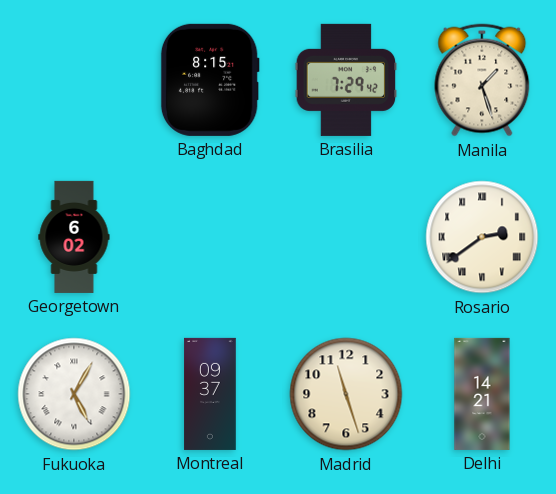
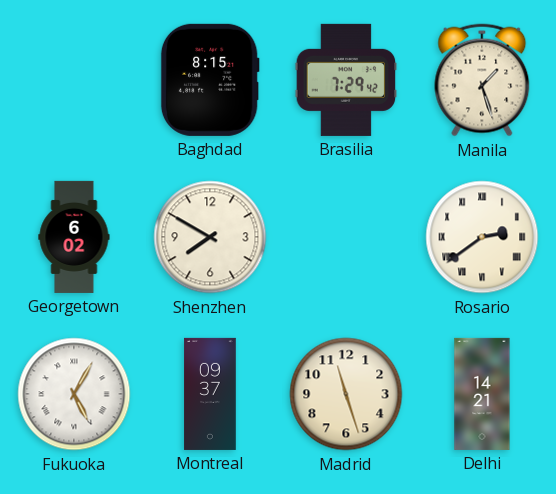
Shenzhen: none -> 7:50
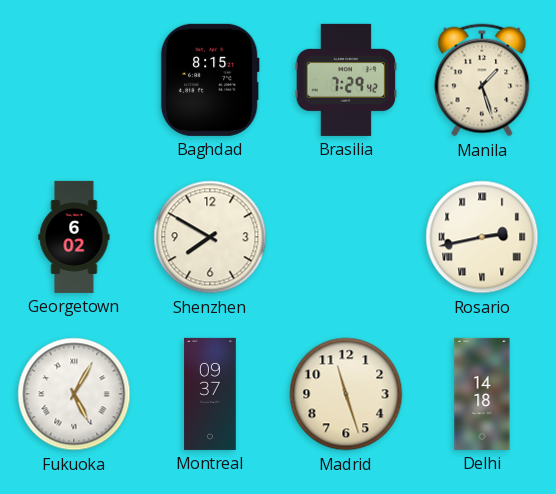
Rosario: 2:39 -> 2:43
Delhi: 14:21 -> 14:18
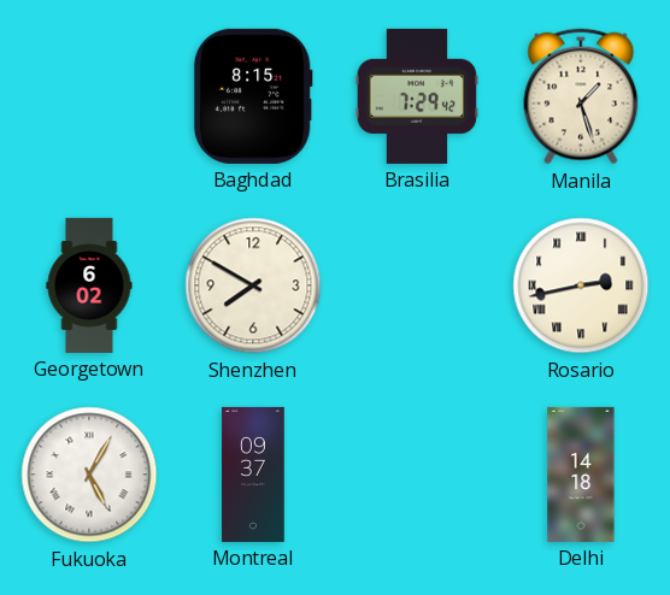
Madrid: 11:27 -> none
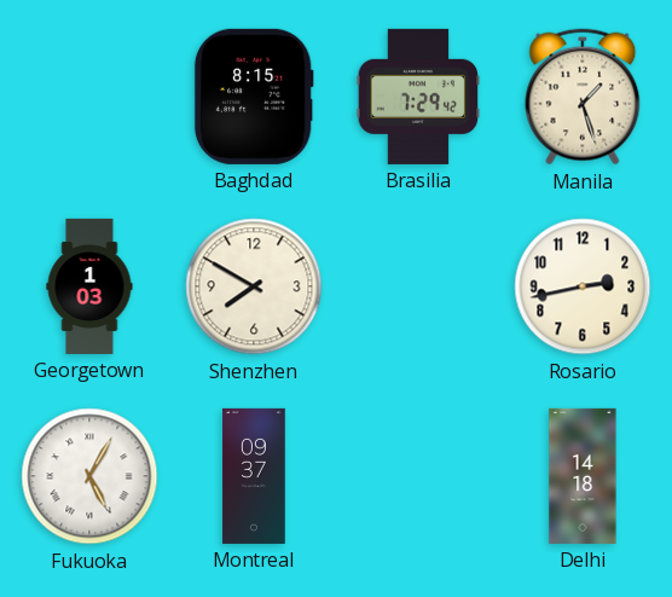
Georgetown: 6:02 -> 1:03
Rosario numerals: Roman -> Arabic
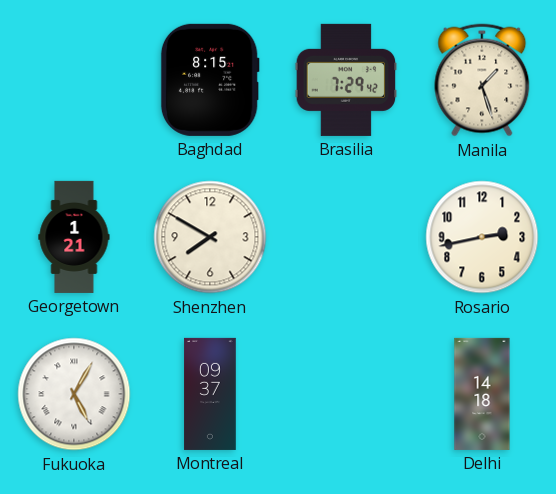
Georgetown: 1:03 -> 1:21
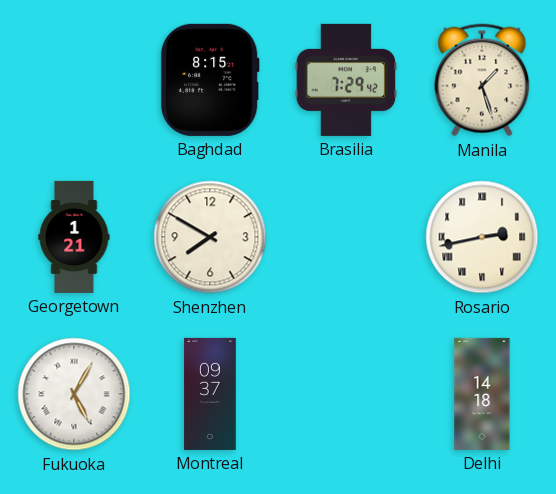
Rosario numerals: Arabic -> Roman
